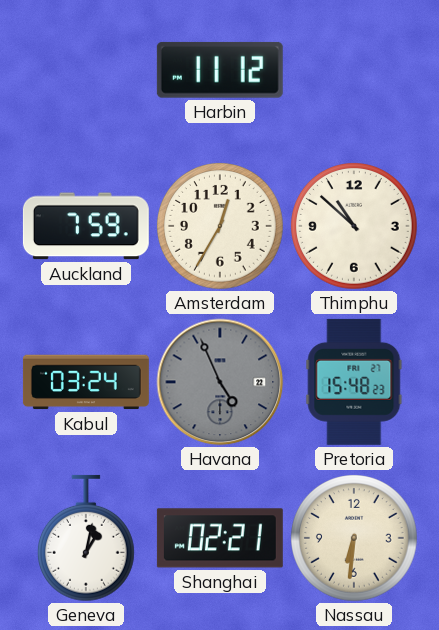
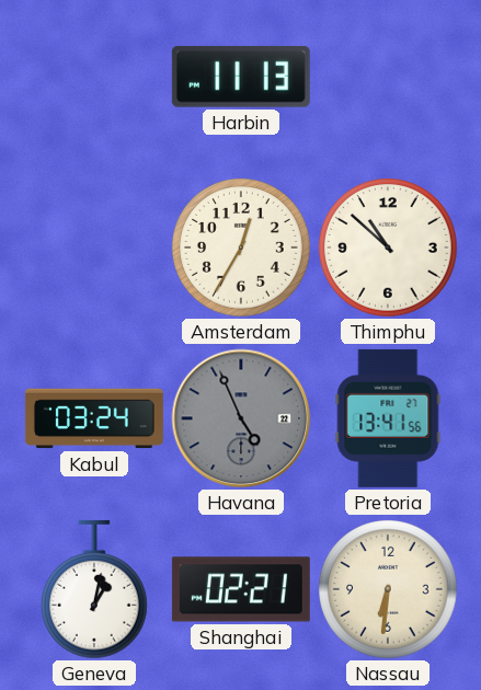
Harbin: 11:12 -> 11:13
Auckland: 7:59 -> none
Pretoria: 15:48 -> 13:41
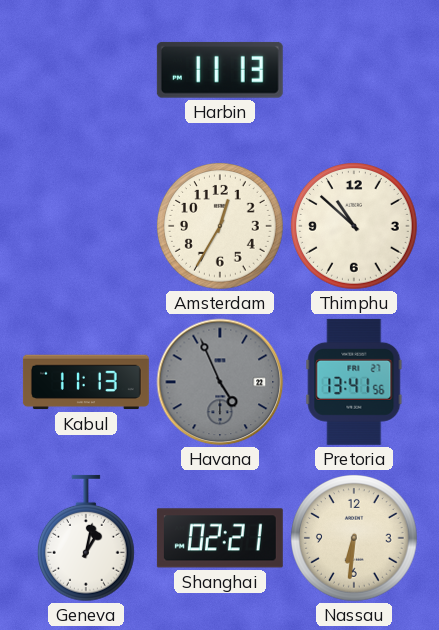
Kabul: 03:24 -> 11:13
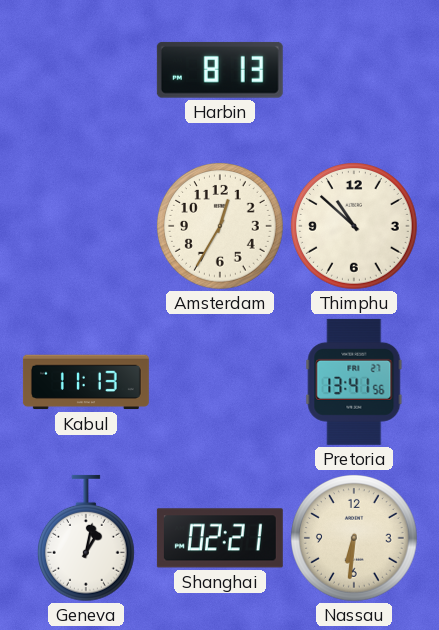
Harbin: 11:13 -> 8:13
Havana: 4:56 -> none
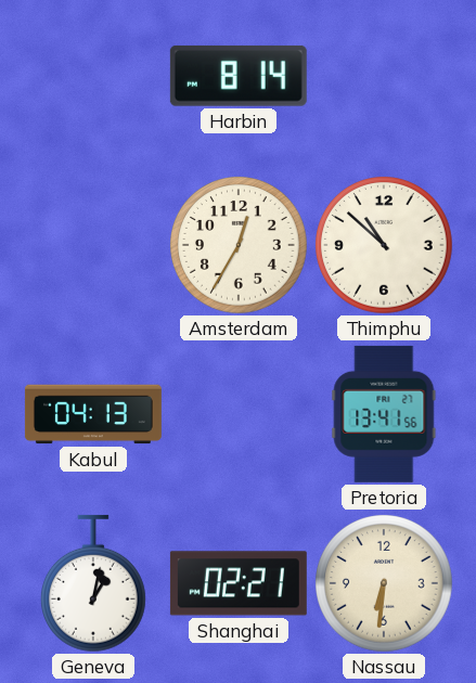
Harbin: 8:13 -> 8:14
Kabul: 11:13 -> 04:13
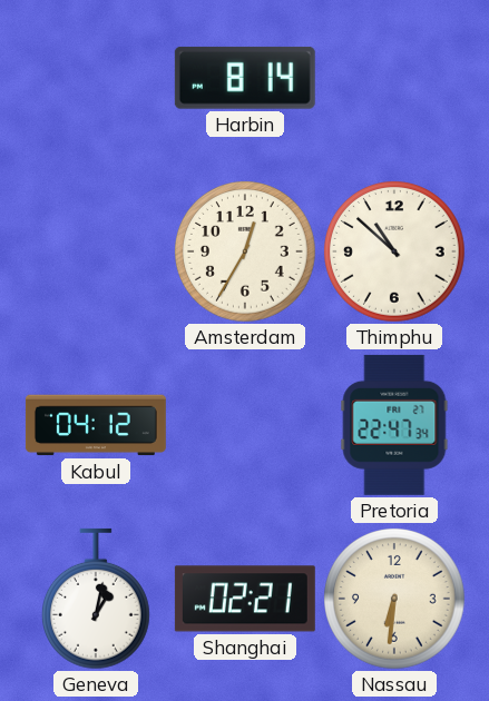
Kabul: 04:13 -> 04:12
Pretoria: 13:41 -> 22:47
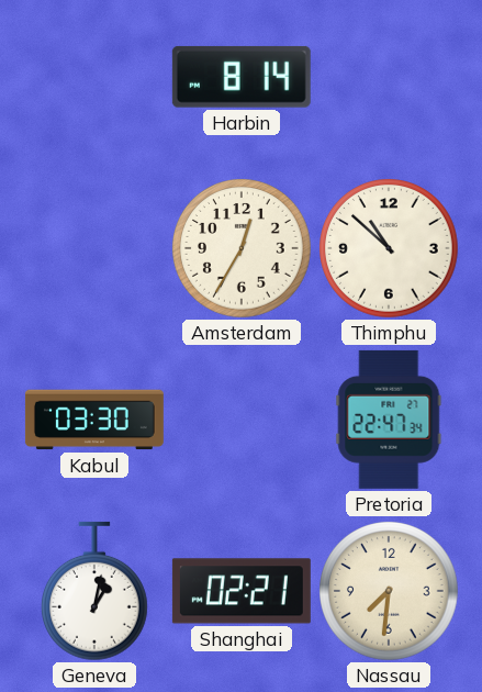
Kabul: 04:12 -> 03:30
Nassau: 6:31 -> 7:31
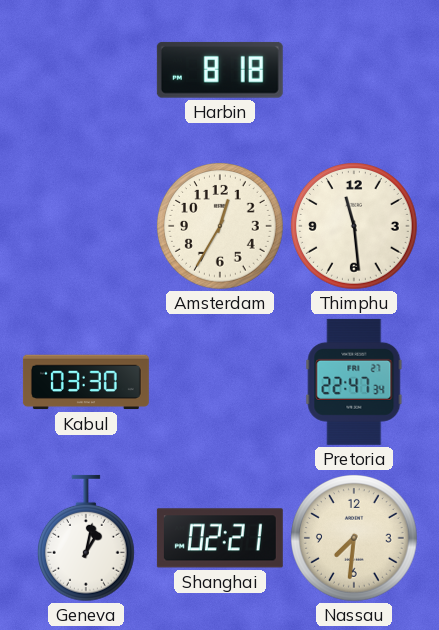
Harbin: 8:14 -> 8:18
Thimphu: 10:52 -> 11:29
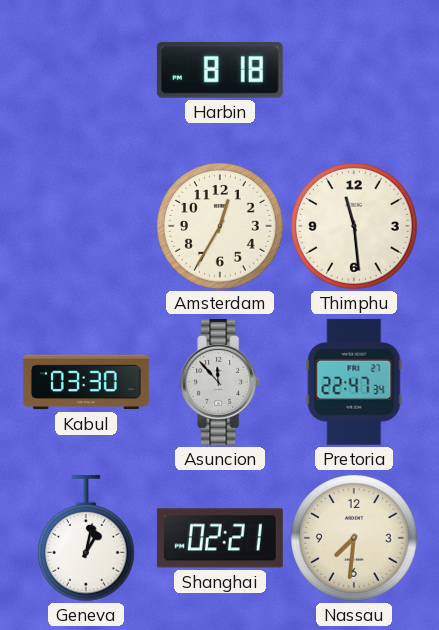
Asuncion: none -> 11:53
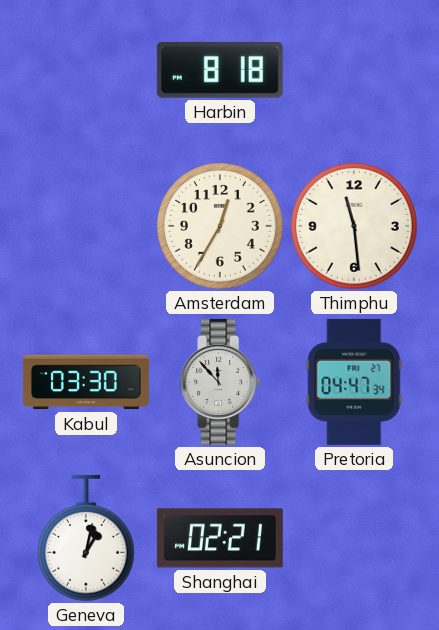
Pretoria: 22:47 -> 04:47
Nassau: 7:31 -> none
